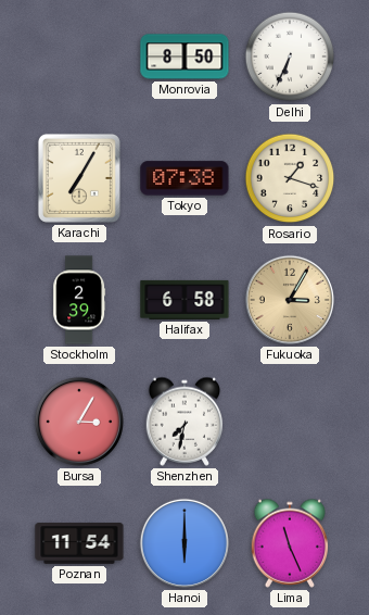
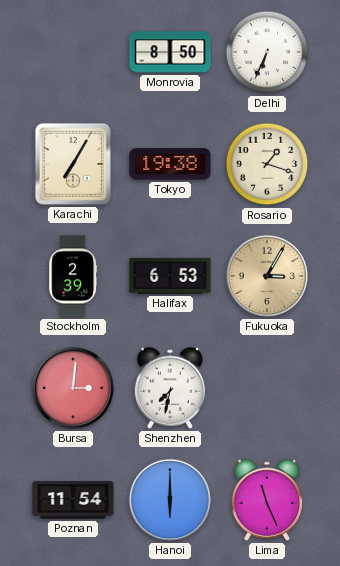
Tokyo: 07:38 -> 19:38
Halifax: 6:58 -> 6:53
Bursa: 3:05 -> 3:01
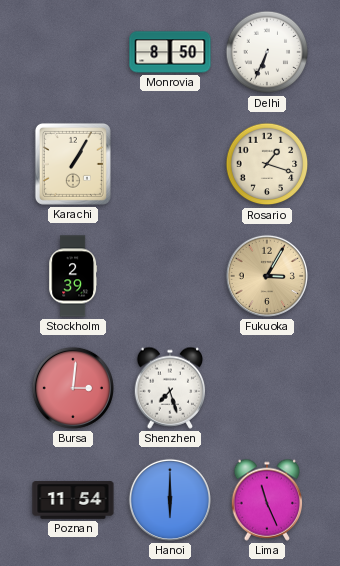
Karachi: 7:05 -> 1:05
Tokyo: 19:38 -> none
Halifax: 6:53 -> none
Shenzhen: 7:32 -> 7:27
